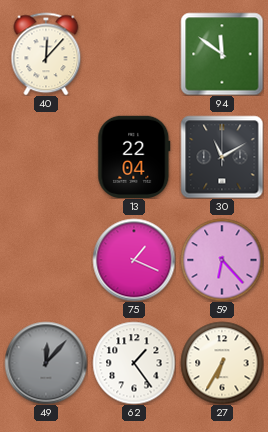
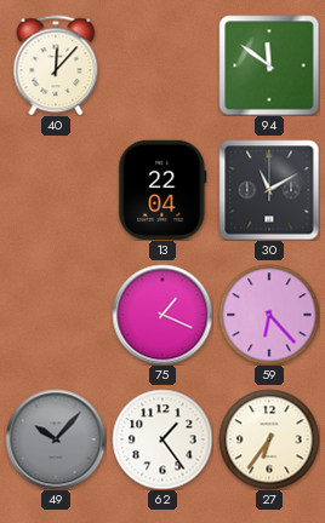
49: 12:07 -> 10:07
27: 6:35 -> 6:36
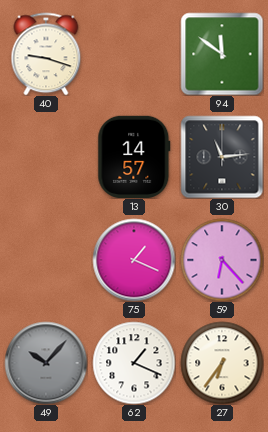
40: 12:07 -> 9:18
13: 22:04 -> 14:57
30: 11:10 -> 11:14
62: 1:24 -> 1:19
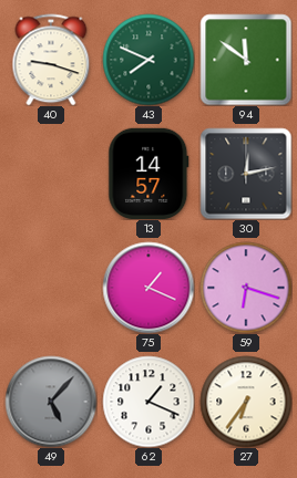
43: none -> 7:49
30: 11:14 -> 12:13
59: 6:23 -> 6:18
49: 10:07 -> 5:07
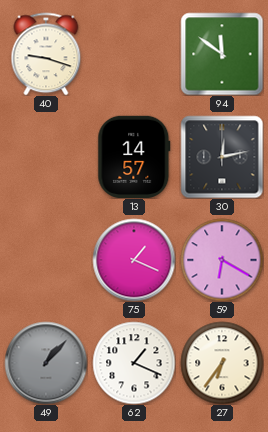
43: 7:49 -> none
59: 6:18 -> 6:20
49: 5:07 -> 1:07
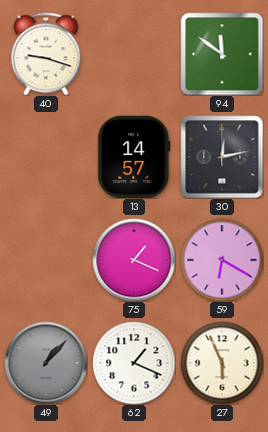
27: 6:36 -> 5:56
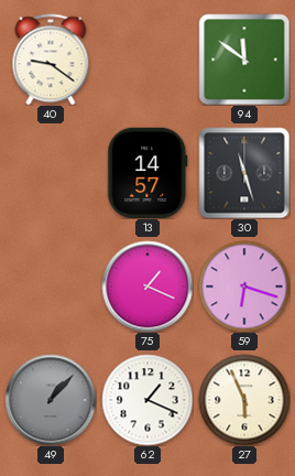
40: 9:18 -> 9:21
30: 12:13 -> 11:27
59: 6:20 -> 6:18
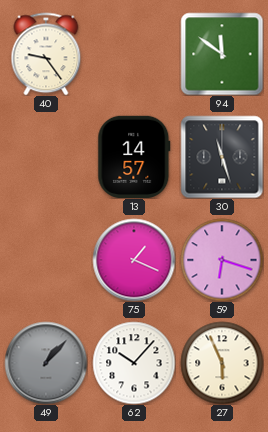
40: 9:21 -> 9:24
62: 1:19 -> 10:07
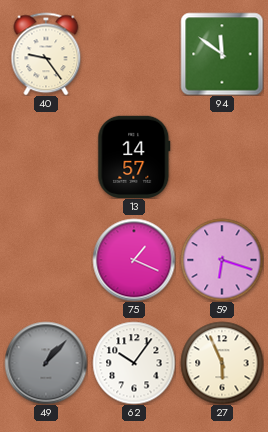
30: 11:27 -> none
62: 10:07 -> 10:06
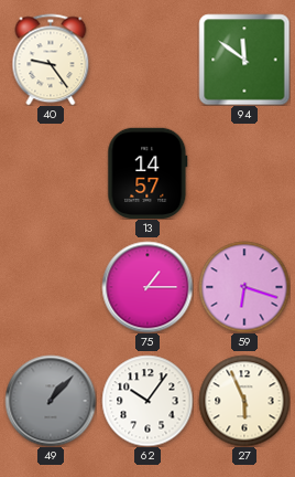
75: 1:19 -> 1:15
